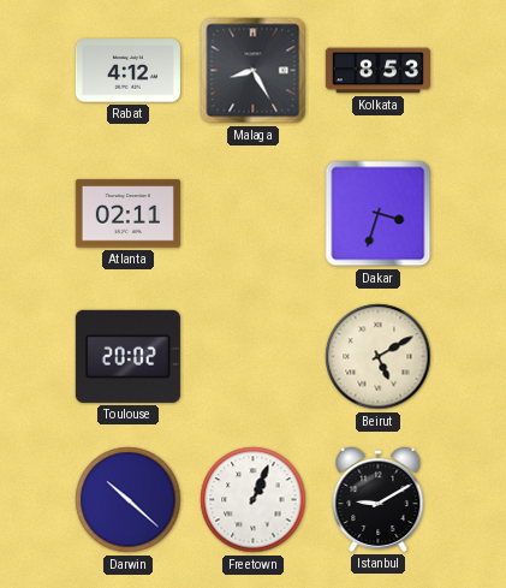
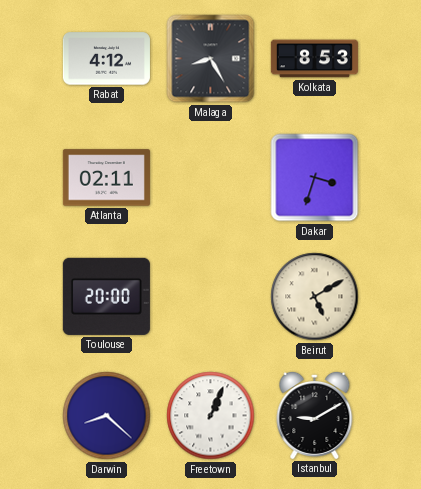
Toulouse: 20:02 -> 20:00
Darwin: 10:22 -> 8:22
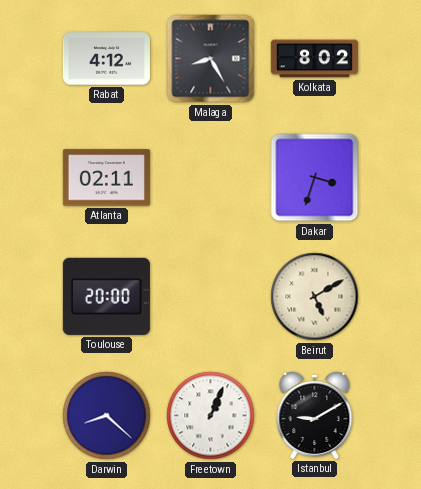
Kolkata: 8:53 -> 8:02
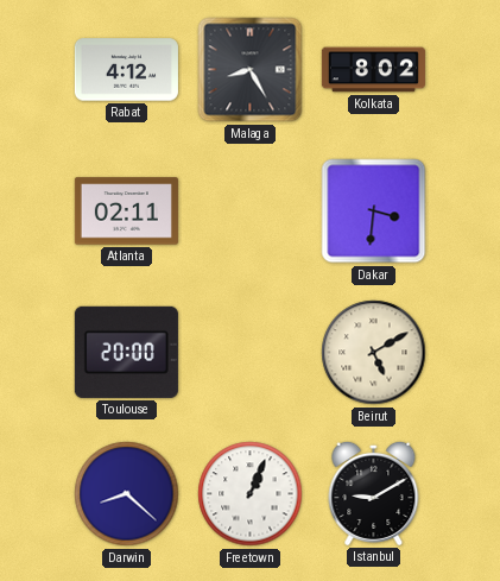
Dakar: 3:33 -> 3:31
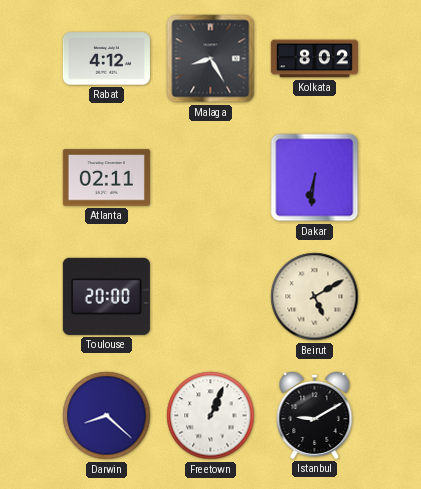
Dakar: 3:31 -> 6:31
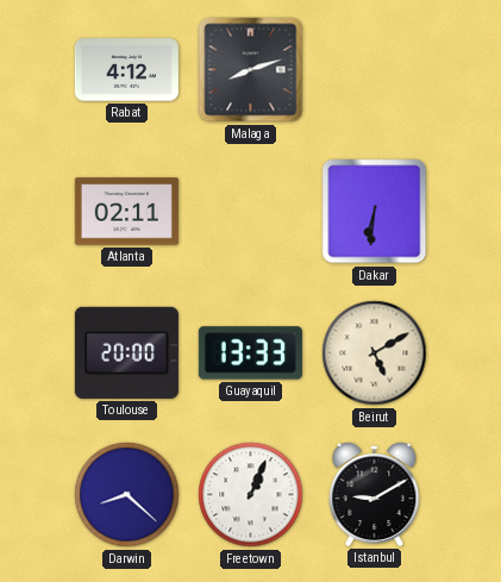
Malaga: 8:25 -> 8:12
Kolkata: 8:02 -> none
Guayaquil: none -> 13:33
